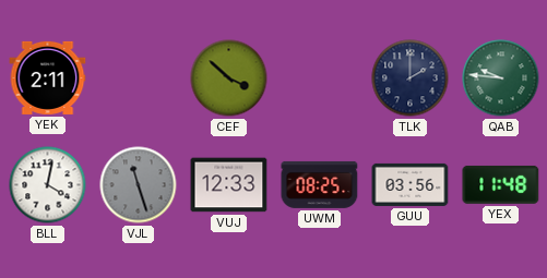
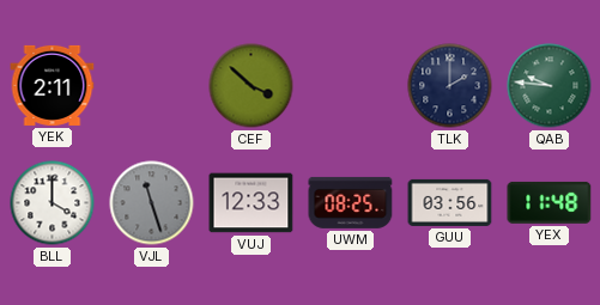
BLL: 4:02 -> 4:00
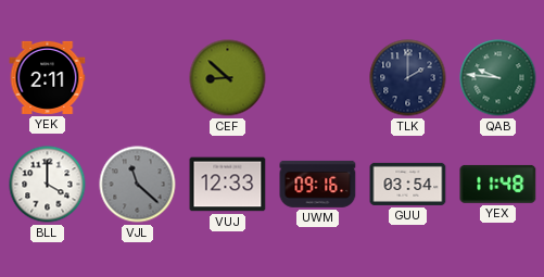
CEF: 3:52 -> 8:52
VJL: 11:27 -> 11:22
UWM: 08:25 -> 09:16
GUU: 03:56 -> 03:54
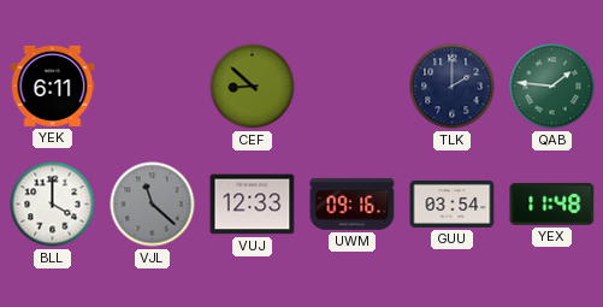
YEK: 2:11 -> 6:11
QAB: 9:46 -> 1:46
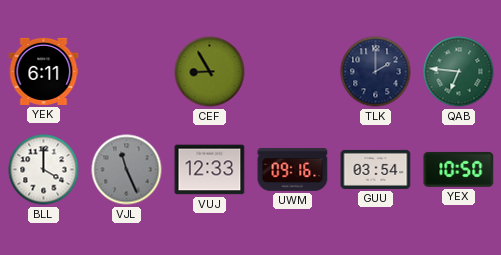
CEF: 8:52 -> 8:55
QAB: 1:46 -> 6:46
VJL: 11:22 -> 11:26
YEX: 11:48 -> 10:50
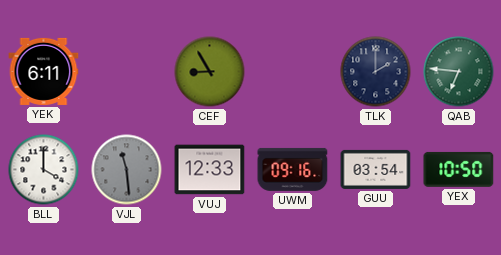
VJL: 11:26 -> 11:29
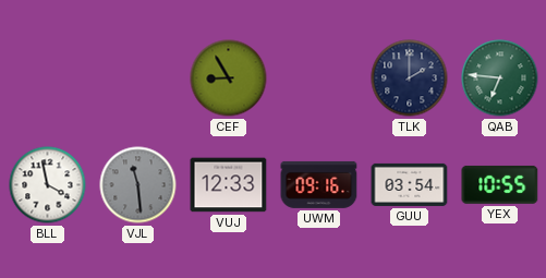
YEK: 6:11 -> none
BLL: 4:00 -> 3:58
YEX: 10:50 -> 10:55
